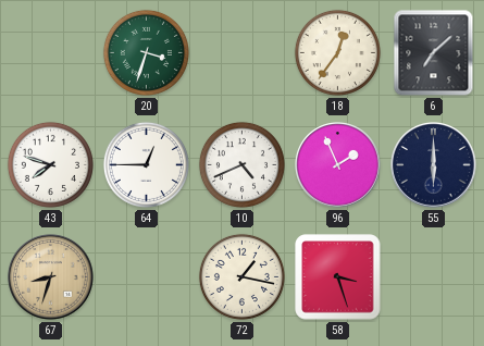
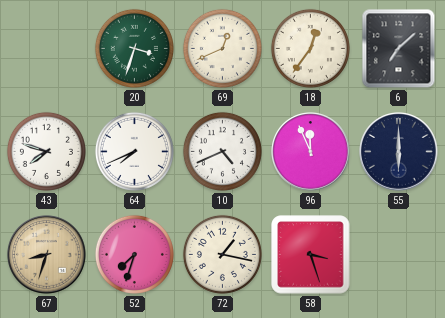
69: none -> 12:41
64: 12:45 -> 7:41
96: 1:56 -> 11:56
52: none -> 7:33
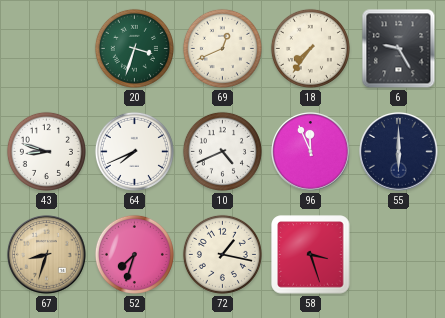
18: 12:36 -> 7:36
6: 7:08 -> 9:25
43: 7:48 -> 8:48
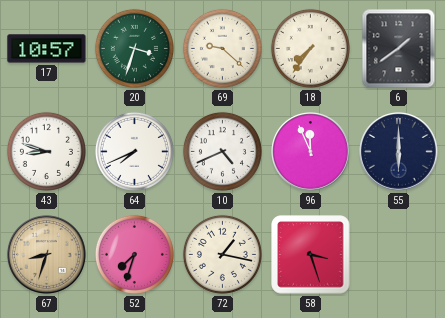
17: none -> 10:57
69: 12:41 -> 9:22
6: 9:25 -> 1:39
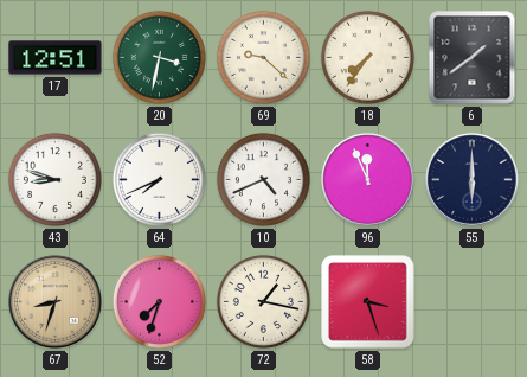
17: 10:57 -> 12:51
20: 3:33 -> 3:32
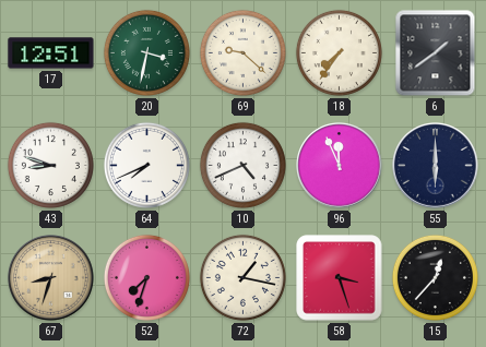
15: none -> 12:37
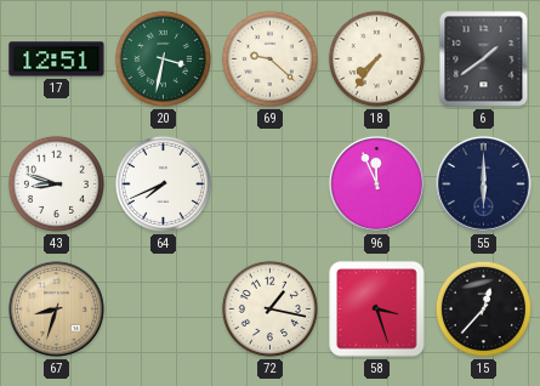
10: 4:41 -> none
52: 7:33 -> none
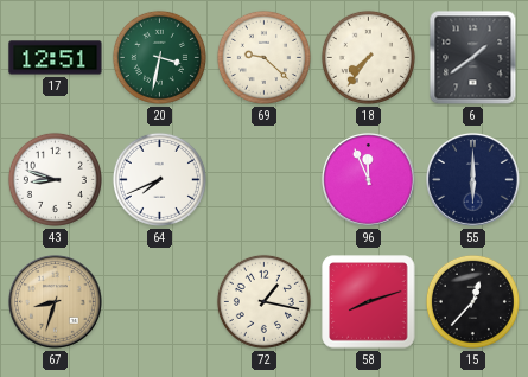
58: 3:27 -> 8:12
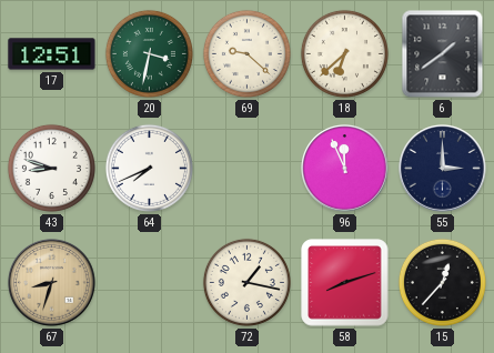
18: 7:36 -> 6:38
55: 6:00 -> 3:00
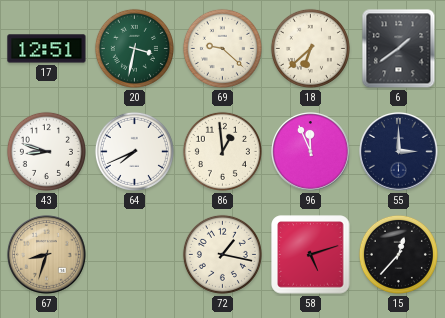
86: none -> 12:59
58: 8:12 -> 5:12
